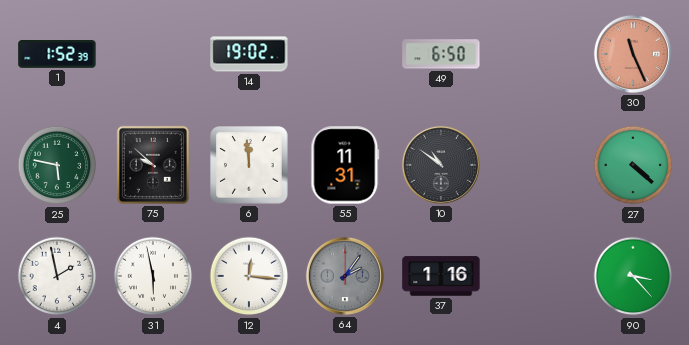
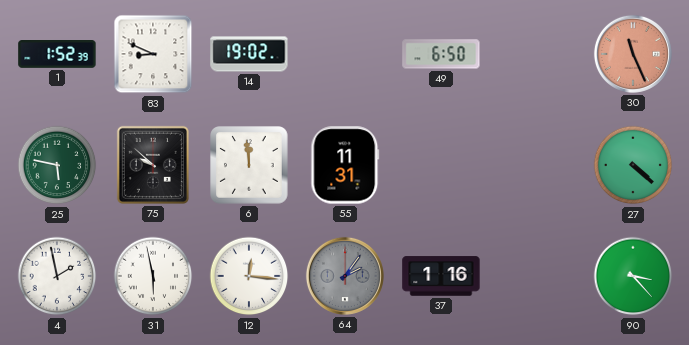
83: none -> 8:49
10: 10:51 -> none
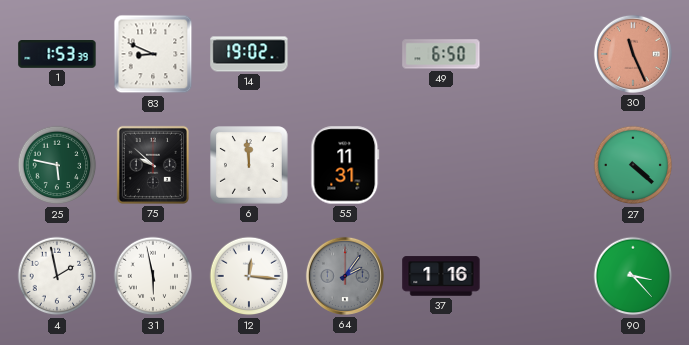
1: 1:52 -> 1:53
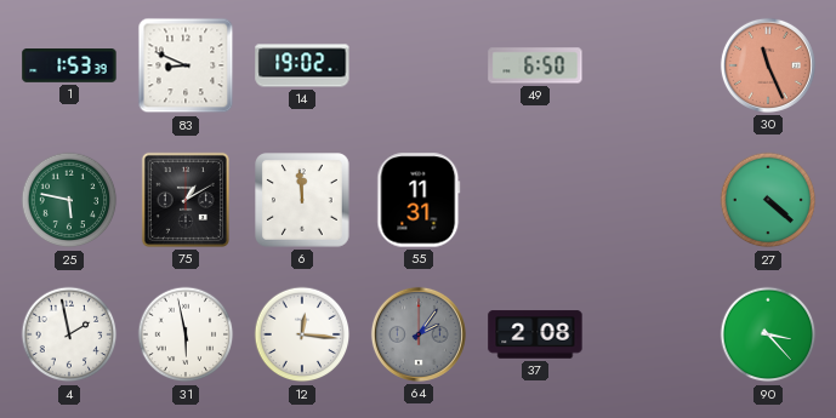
75: 9:52 -> 1:10
37: 1:16 -> 2:08
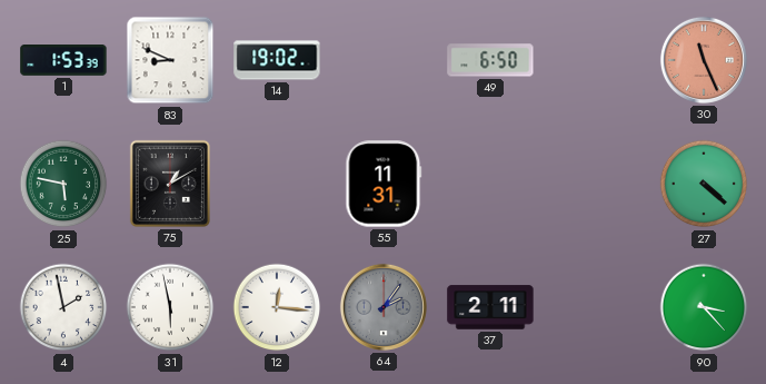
6: 11:59 -> none
37: 2:08 -> 2:11
